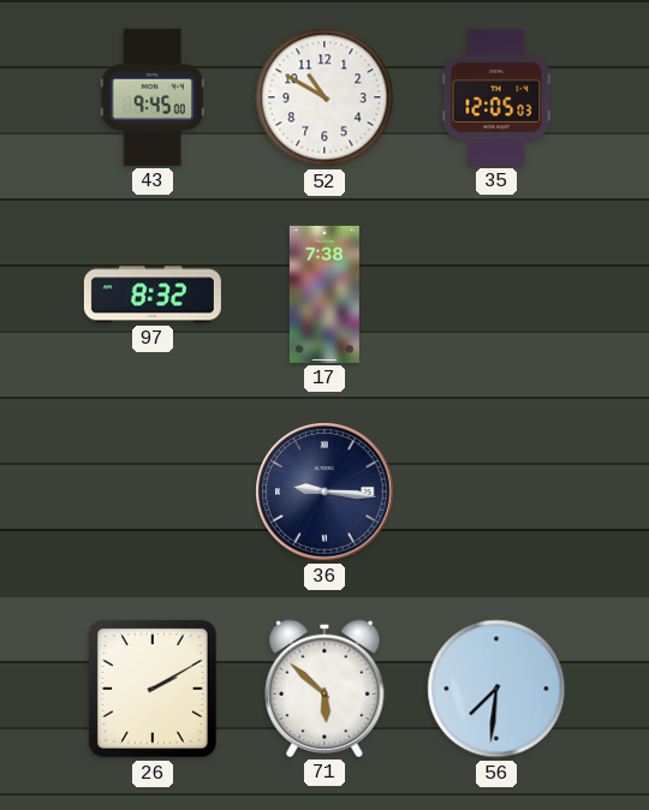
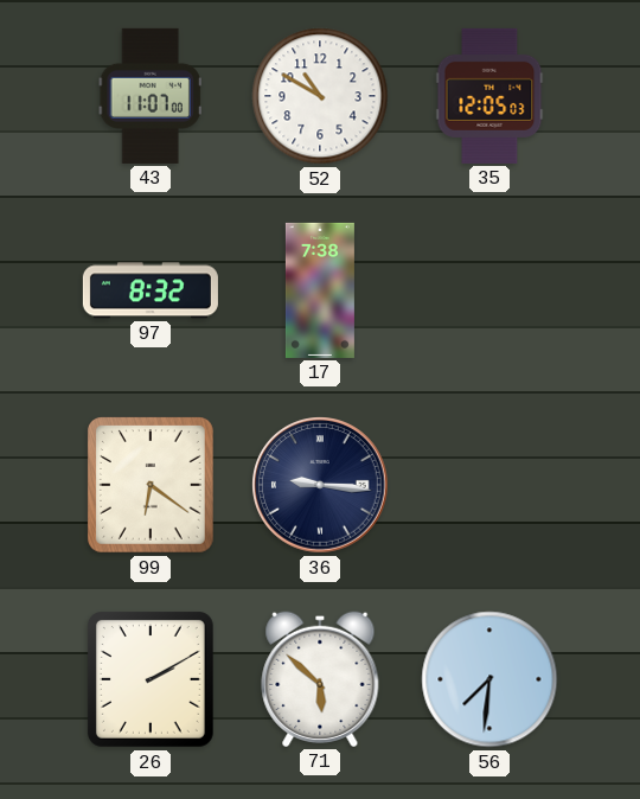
43: 9:45 -> 11:07
99: none -> 6:21
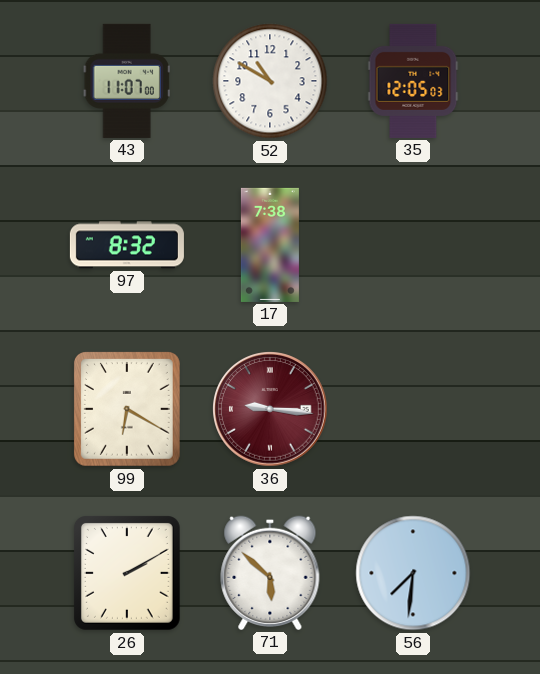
99: 6:21 -> 6:20
36 dial: navy -> burgundy
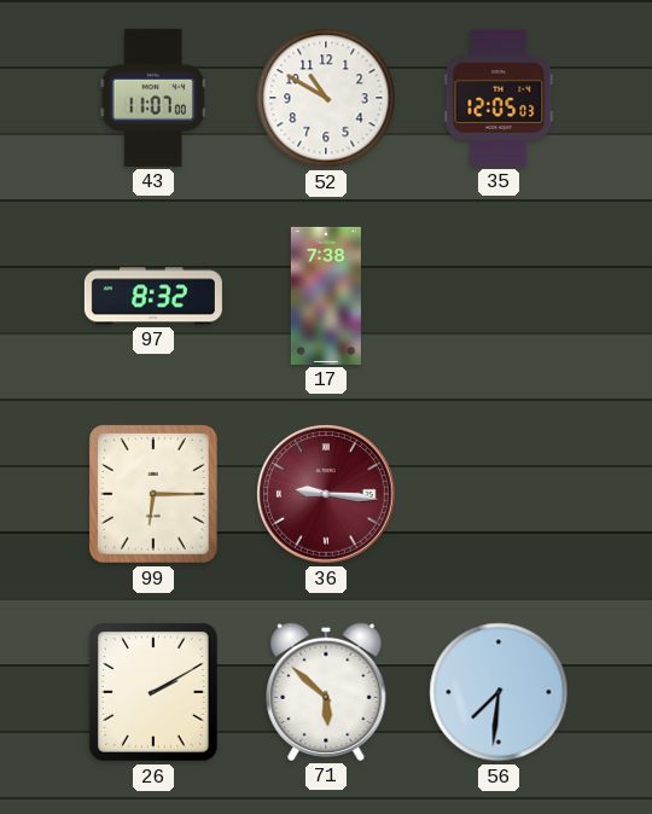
99: 6:20 -> 6:15
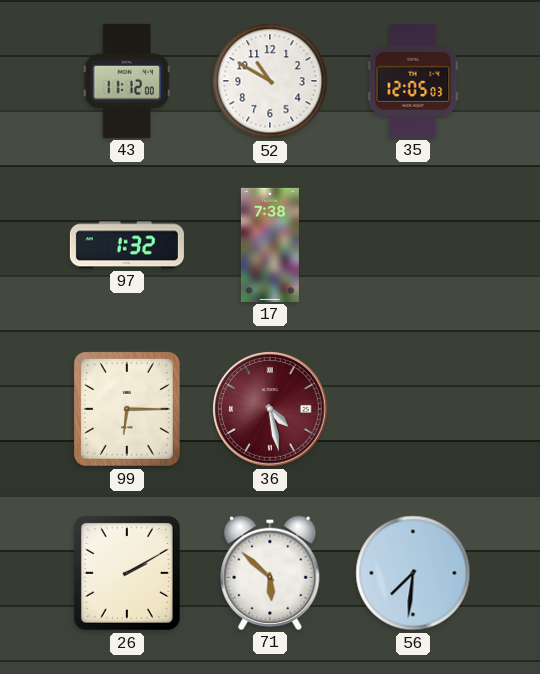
43: 11:07 -> 11:12
97: 8:32 -> 1:32
36: 9:16 -> 4:28
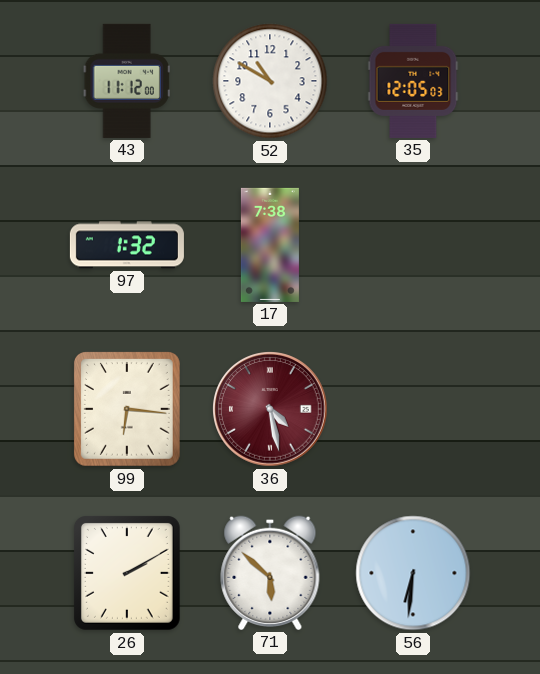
99: 6:15 -> 6:16
56: 7:31 -> 6:31
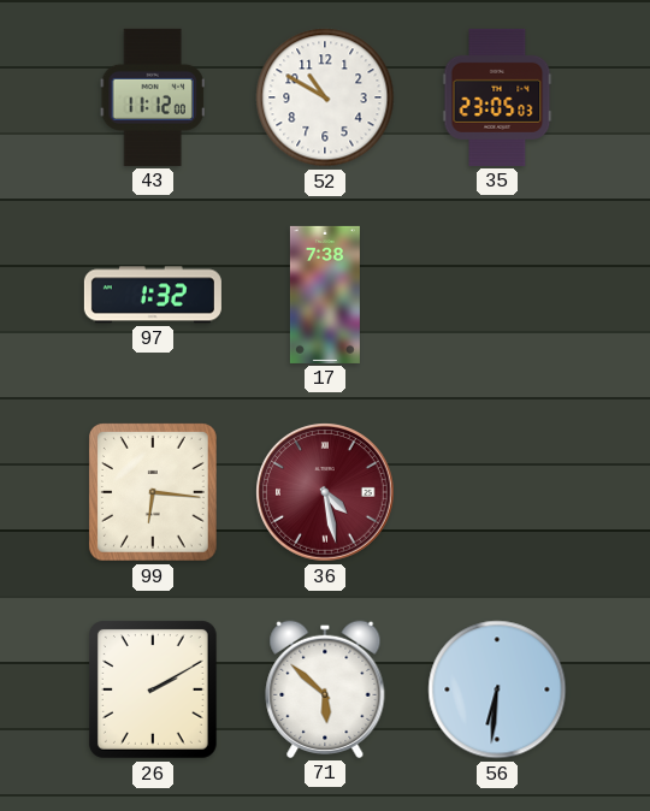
35: 12:05 -> 23:05
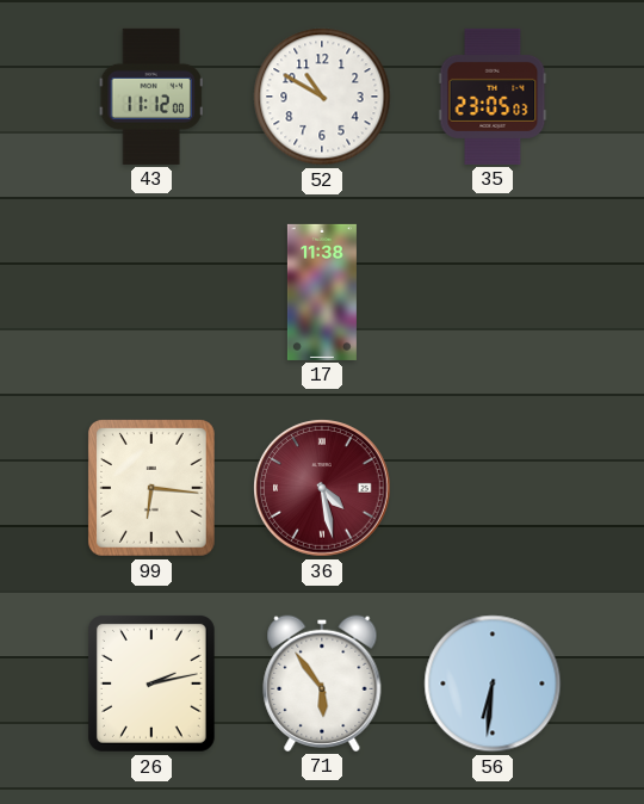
97: 1:32 -> none
17: 7:38 -> 11:38
26: 2:10 -> 2:13
71: 5:52 -> 5:54
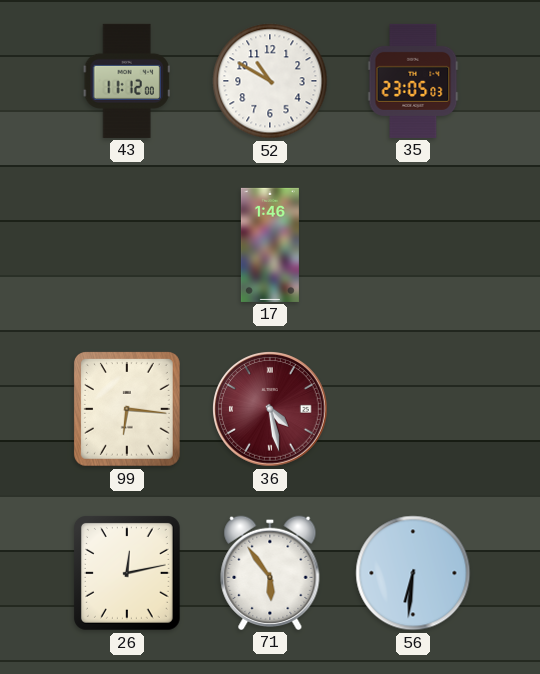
17: 11:38 -> 1:46
26: 2:13 -> 12:13
